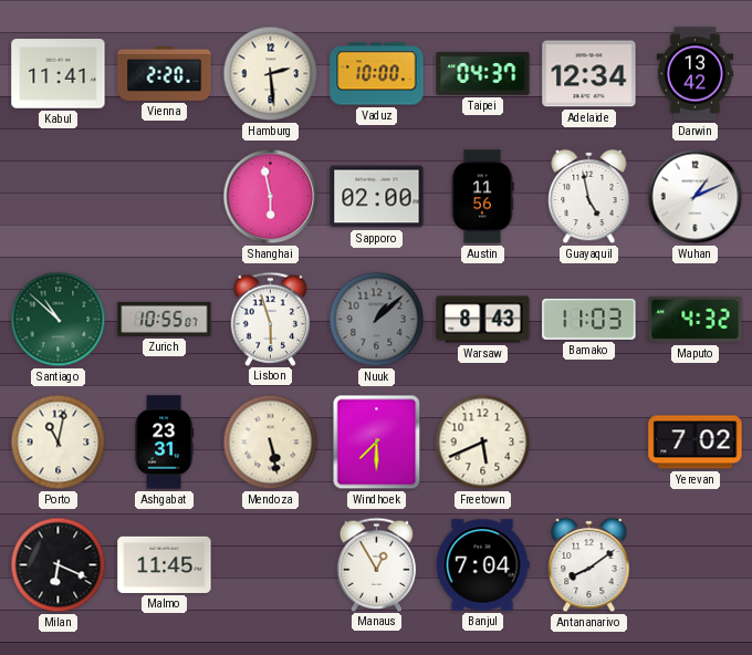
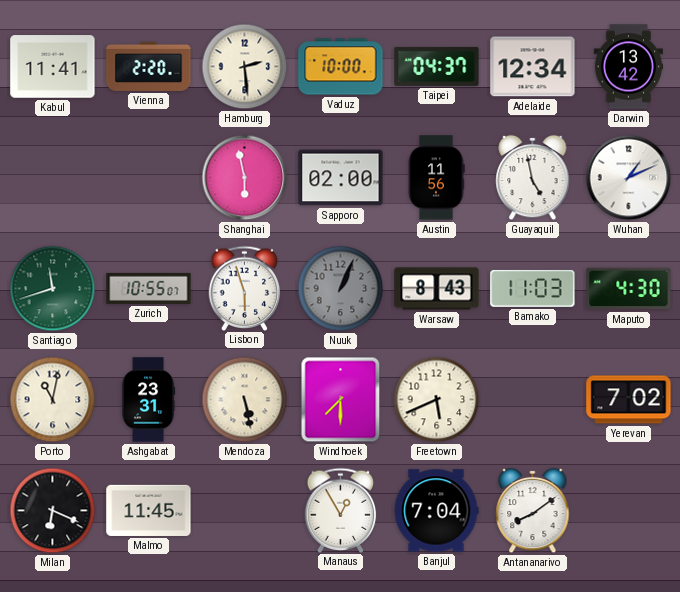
Santiago: 10:52 -> 11:42
Nuuk: 1:08 -> 1:04
Maputo: 4:32 -> 4:30
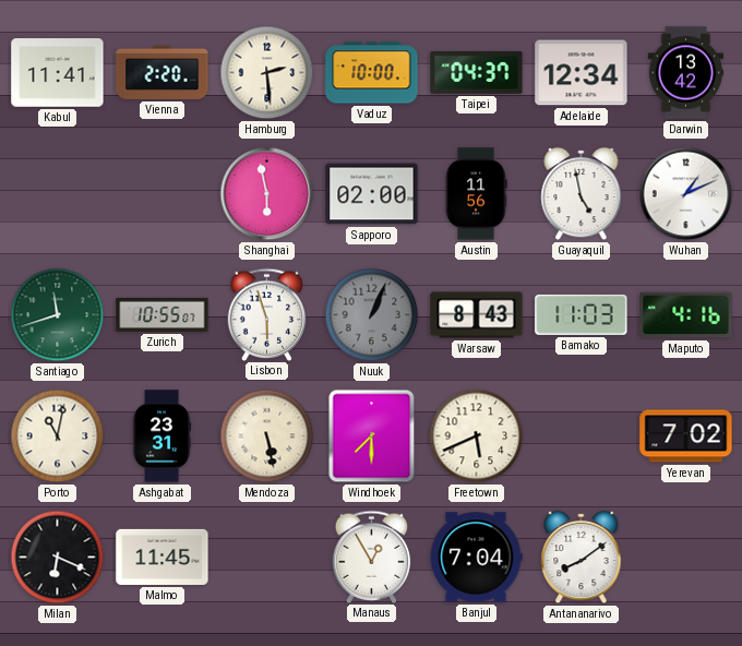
Maputo: 4:30 -> 4:16
